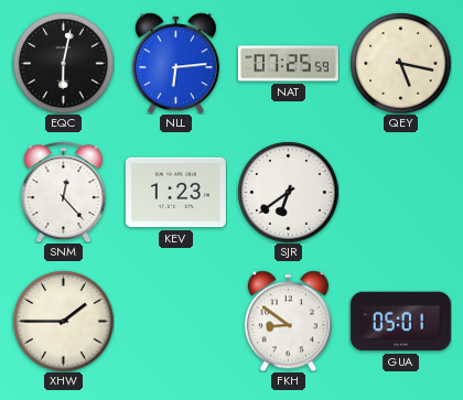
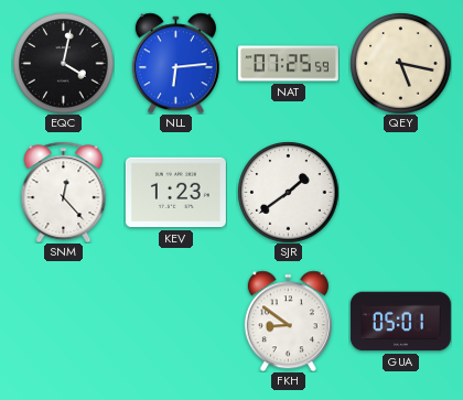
EQC: 6:02 -> 4:02
SJR: 6:39 -> 1:39
XHW: 1:45 -> none
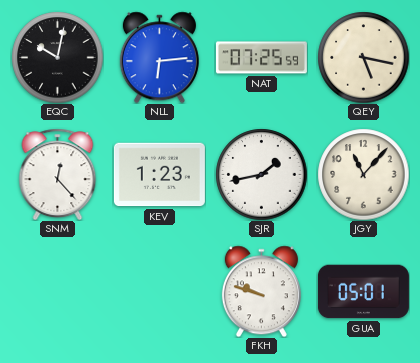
EQC: 4:02 -> 10:02
SJR: 1:39 -> 1:43
JGY: none -> 11:07
FKH: 8:51 -> 9:48
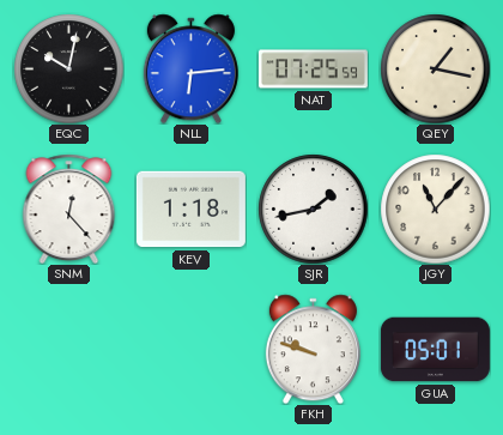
QEY: 5:17 -> 1:17
KEV: 1:23 -> 1:18
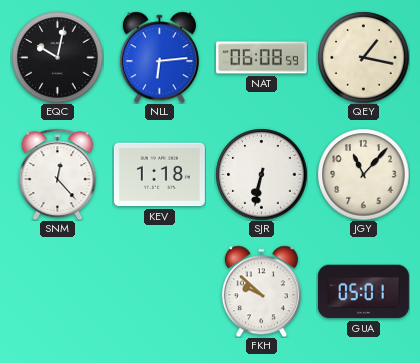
NAT: 07:25 -> 06:08
SJR: 1:43 -> 6:32
FKH: 9:48 -> 9:52
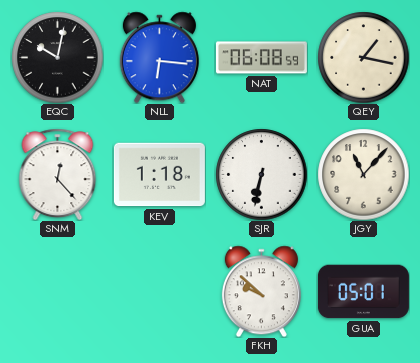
NLL: 6:14 -> 6:16
